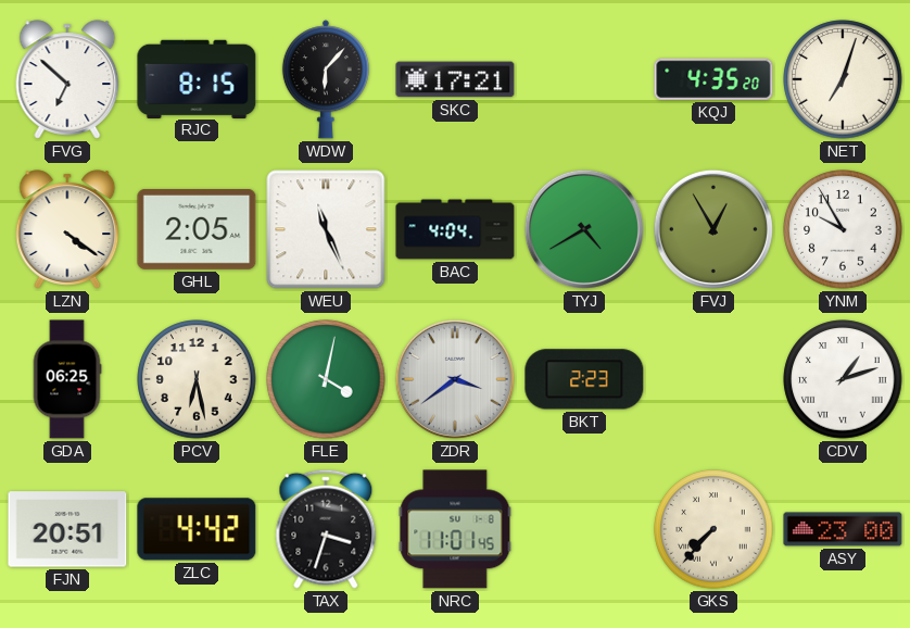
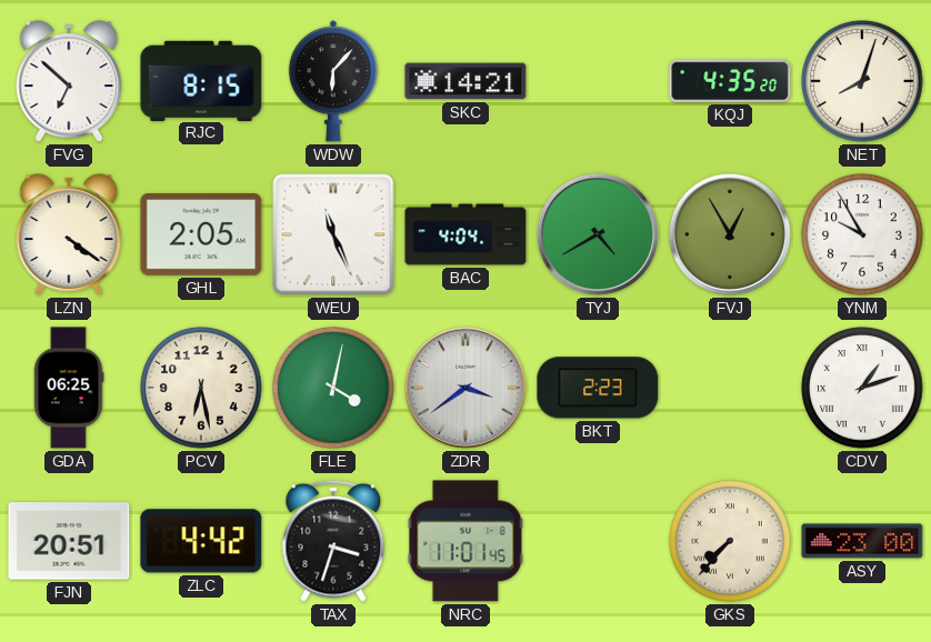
SKC: 17:21 -> 14:21
NET: 7:03 -> 8:03
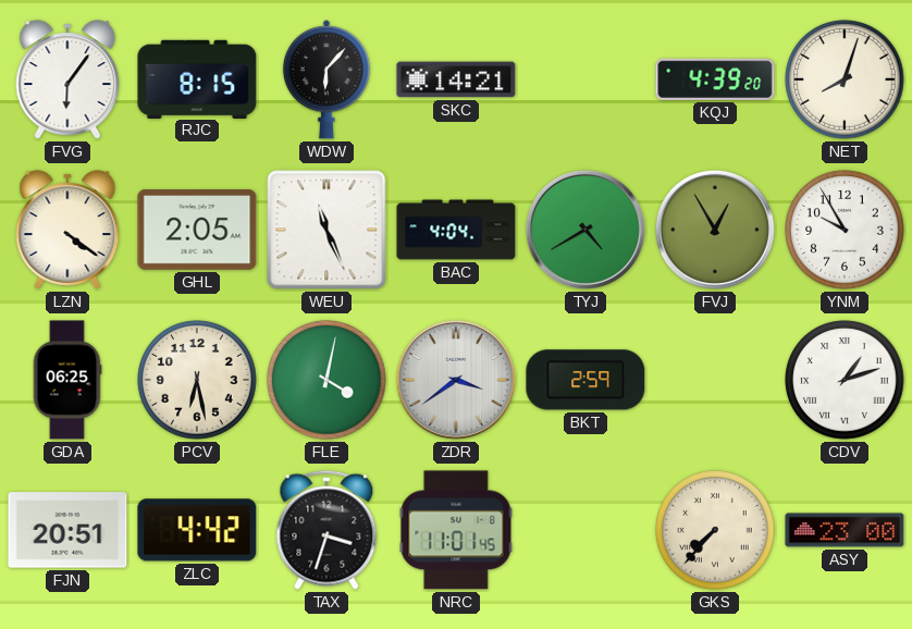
FVG: 6:52 -> 6:06
KQJ: 4:35 -> 4:39
BKT: 2:23 -> 2:59
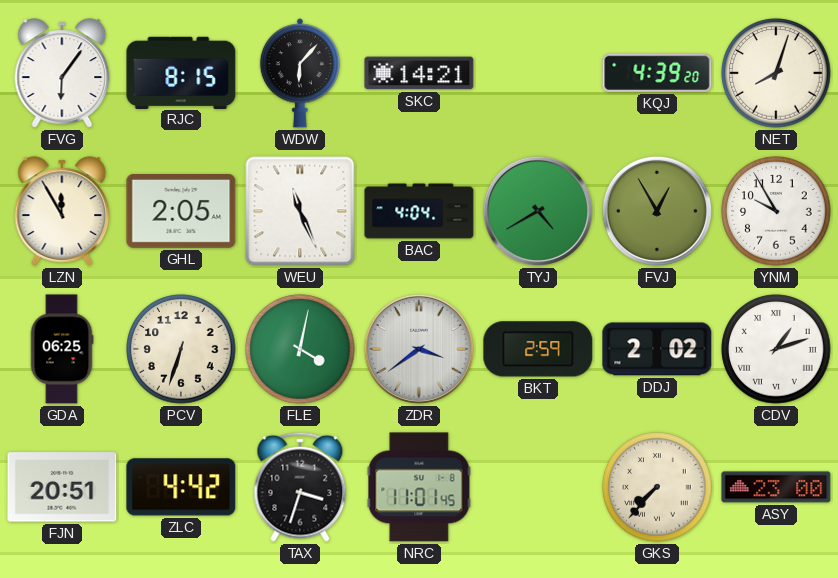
LZN: 4:21 -> 11:55
PCV: 6:28 -> 6:33
DDJ: none -> 2:02
